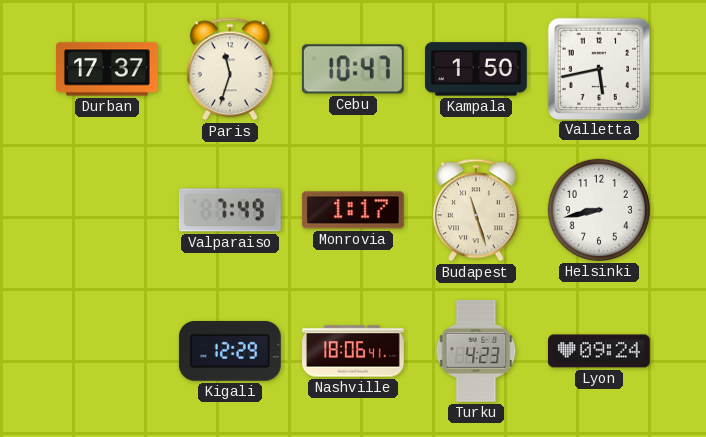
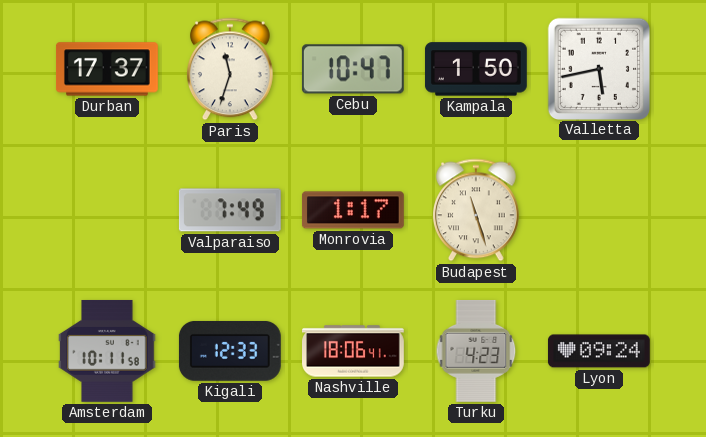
Helsinki: 8:43 -> none
Amsterdam: none -> 10:11
Kigali: 12:29 -> 12:33
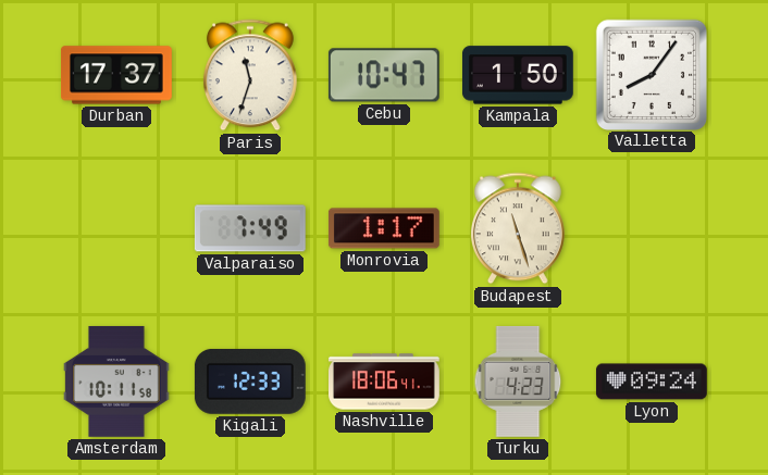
Valletta: 5:43 -> 8:06
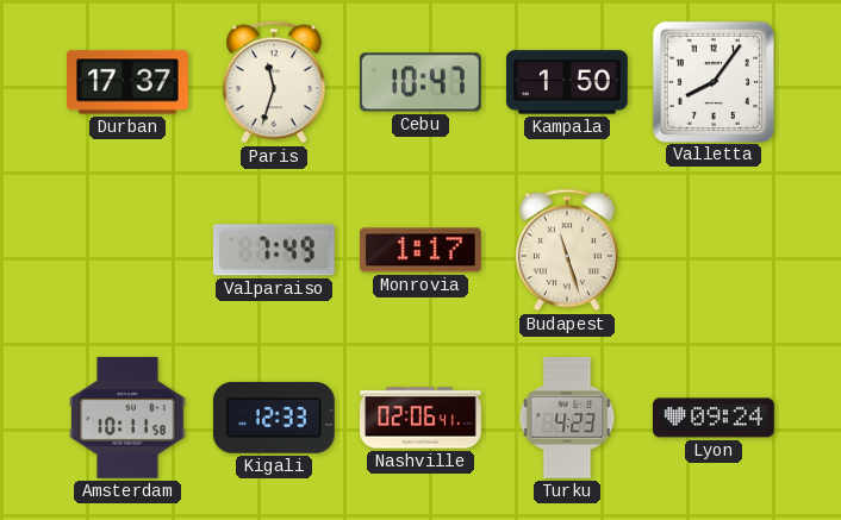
Nashville: 18:06 -> 02:06
